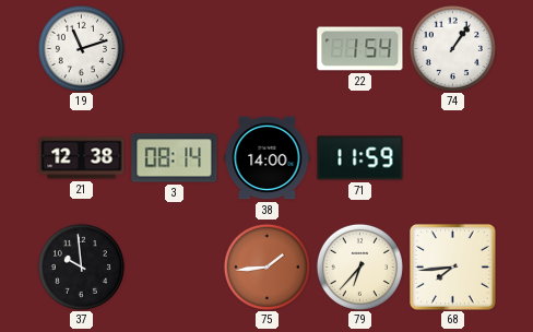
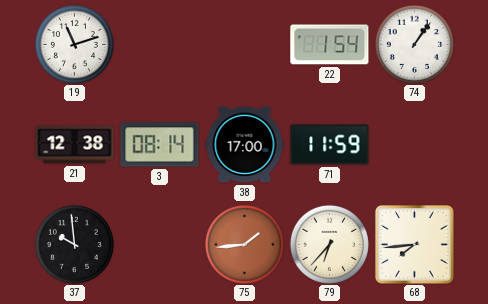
38: 14:00 -> 17:00
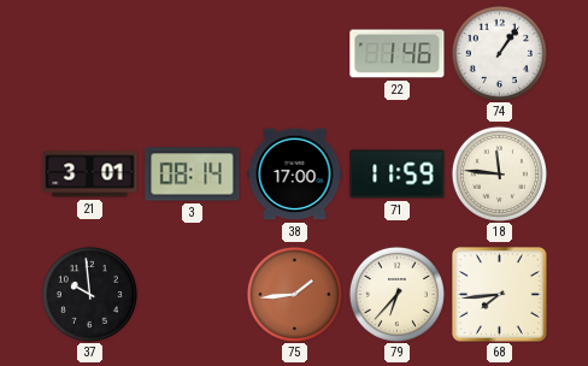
19: 11:12 -> none
22: 1:54 -> 1:46
21: 12:38 -> 3:01
18: none -> 11:46
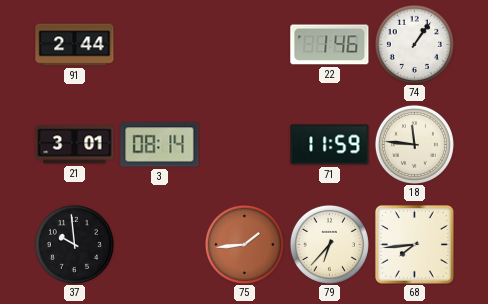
91: none -> 2:44
38: 17:00 -> none
